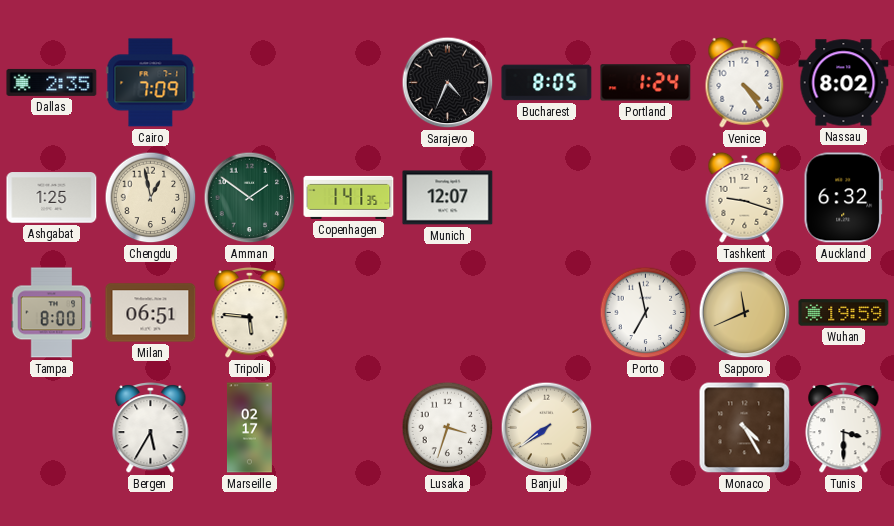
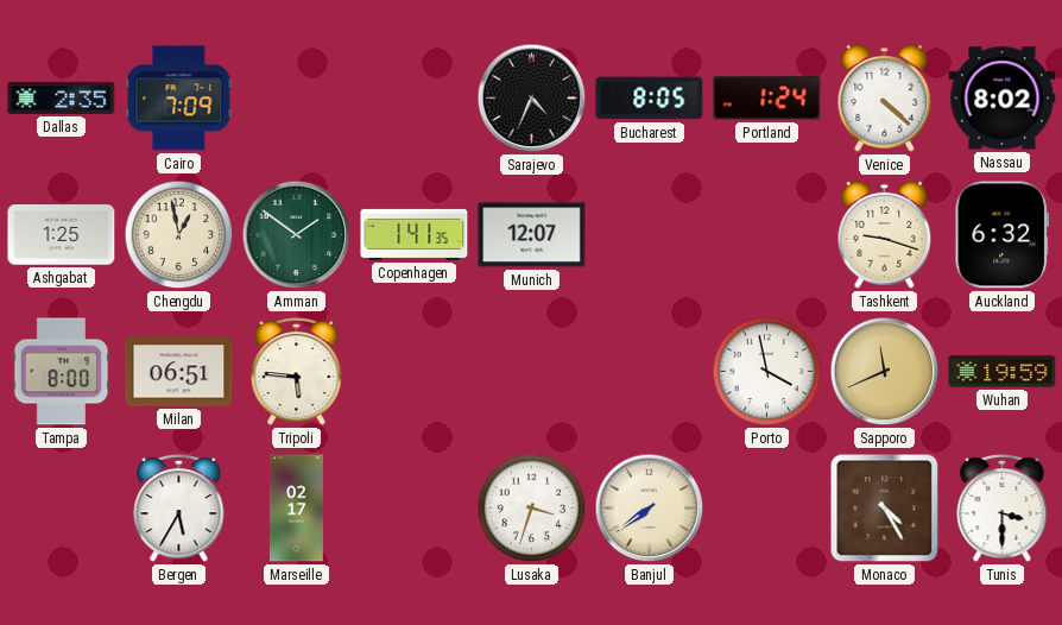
Venice: 4:24 -> 4:22
Porto: 6:58 -> 3:58
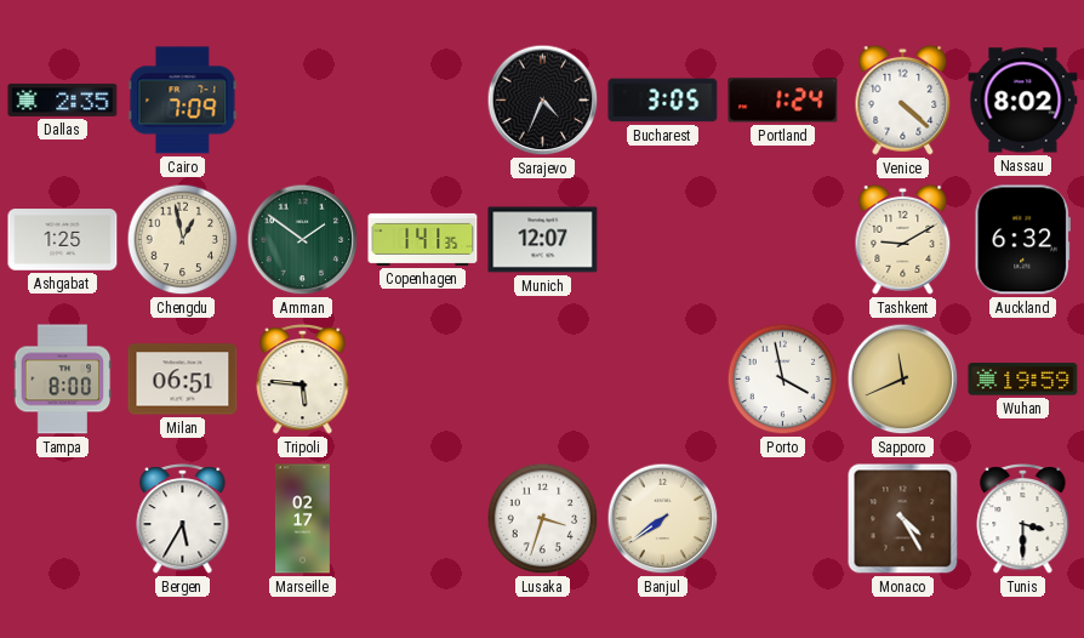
Bucharest: 8:05 -> 3:05
Tashkent: 9:18 -> 9:10
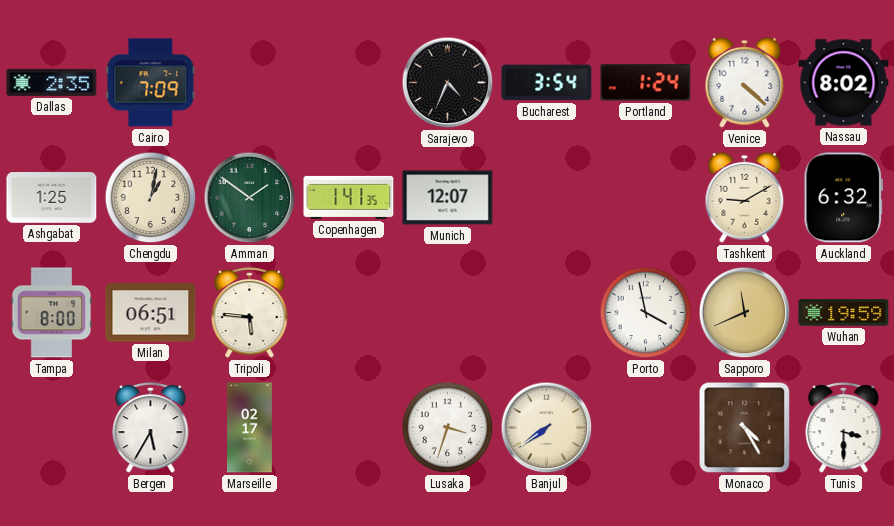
Bucharest: 3:05 -> 3:54
Chengdu: 12:58 -> 1:02
